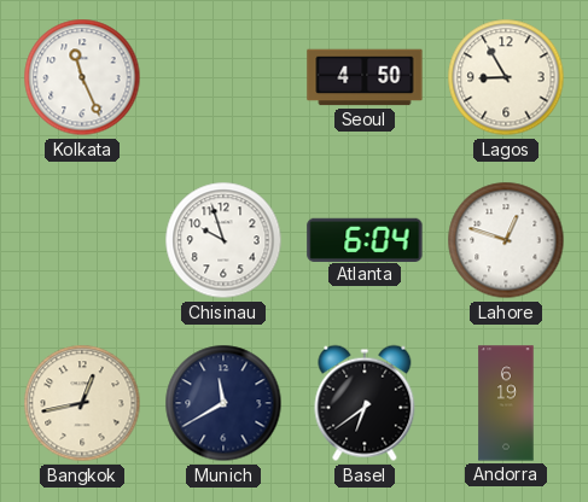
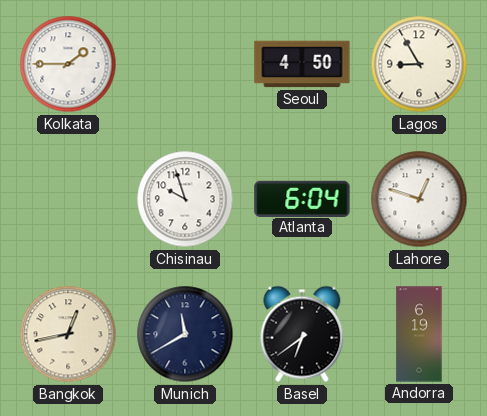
Kolkata: 11:26 -> 1:45
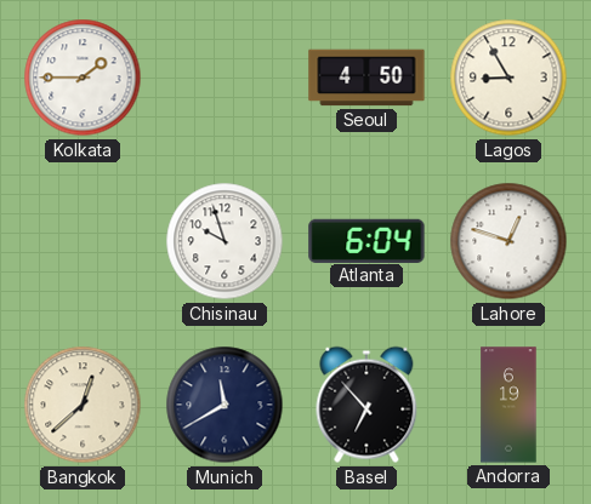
Bangkok: 12:43 -> 12:38
Basel: 6:39 -> 6:53
